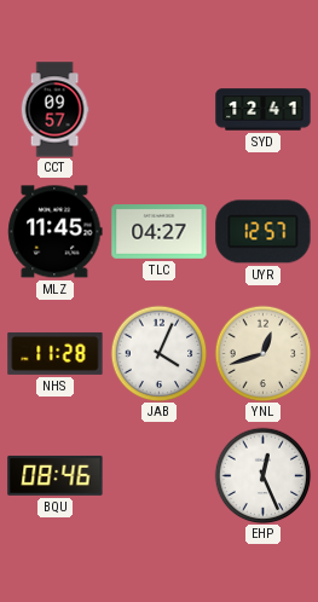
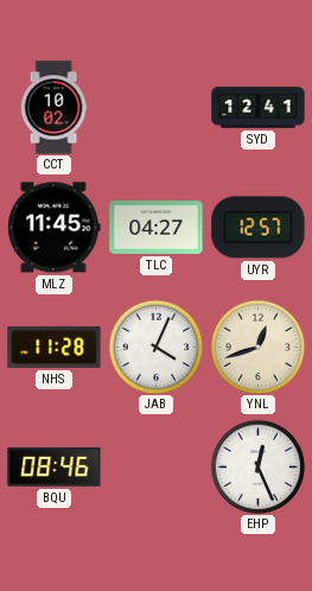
CCT: 09:57 -> 10:02
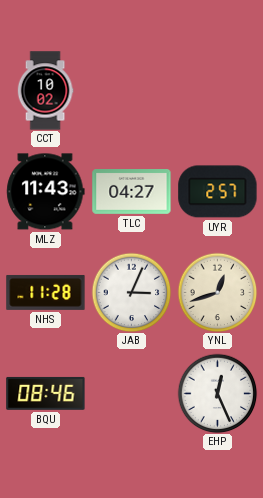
SYD: 12:41 -> none
MLZ: 11:45 -> 11:43
UYR: 12:57 -> 2:57
JAB: 4:04 -> 3:04
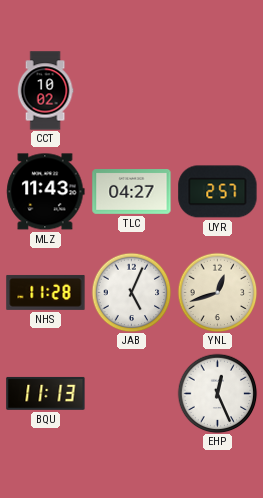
JAB: 3:04 -> 5:04
BQU: 08:46 -> 11:13
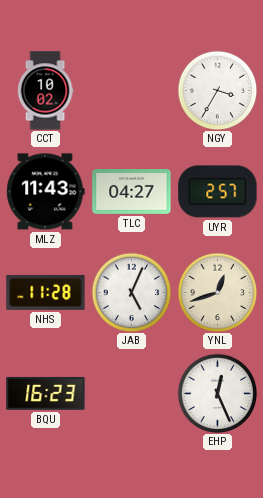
NGY: none -> 3:35
BQU: 11:13 -> 16:23
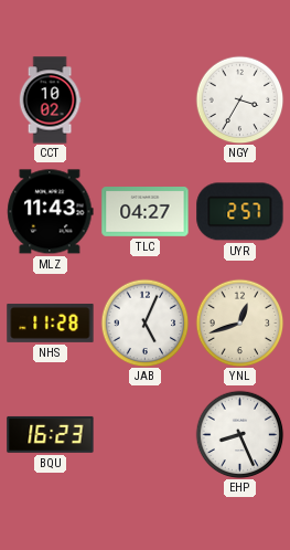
EHP: 12:26 -> 8:26
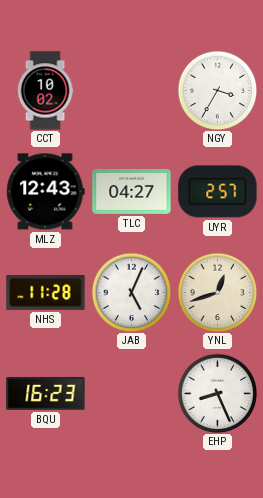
MLZ: 11:43 -> 12:43
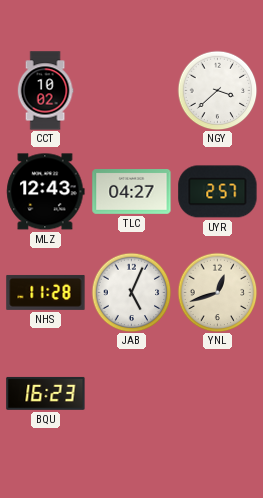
NGY: 3:35 -> 3:38
EHP: 8:26 -> none
